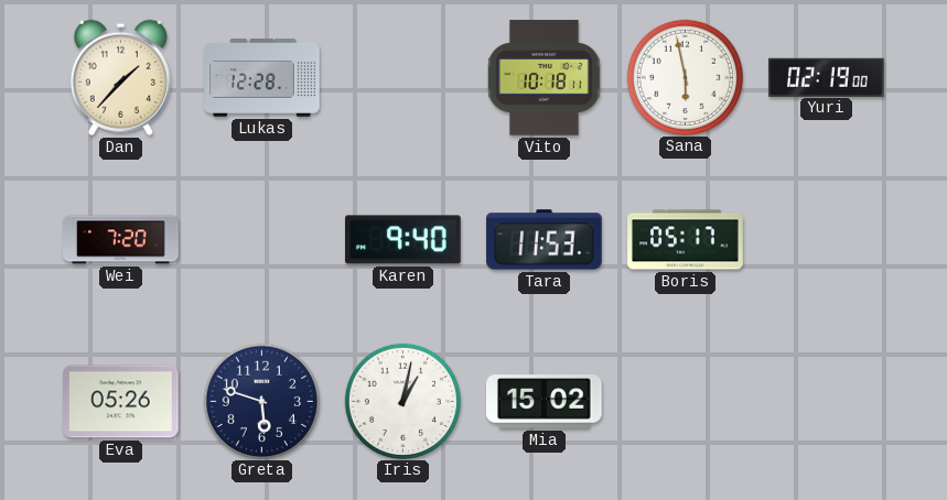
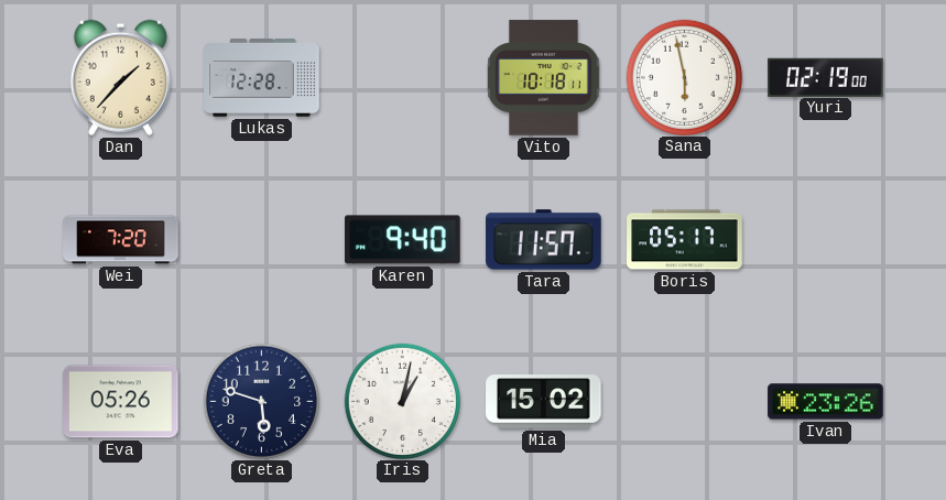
Tara: 11:53 -> 11:57
Ivan: none -> 23:26
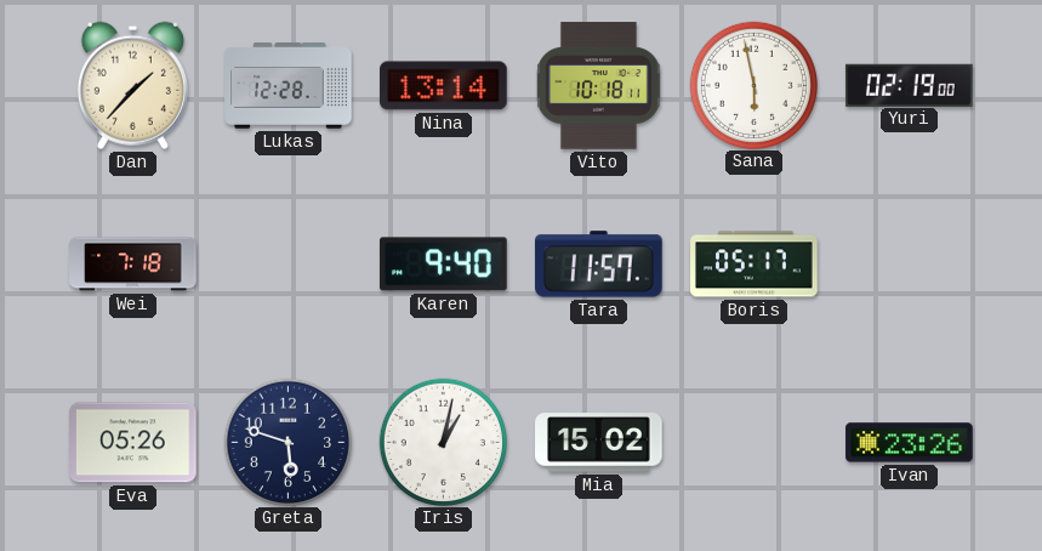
Nina: none -> 13:14
Wei: 7:20 -> 7:18
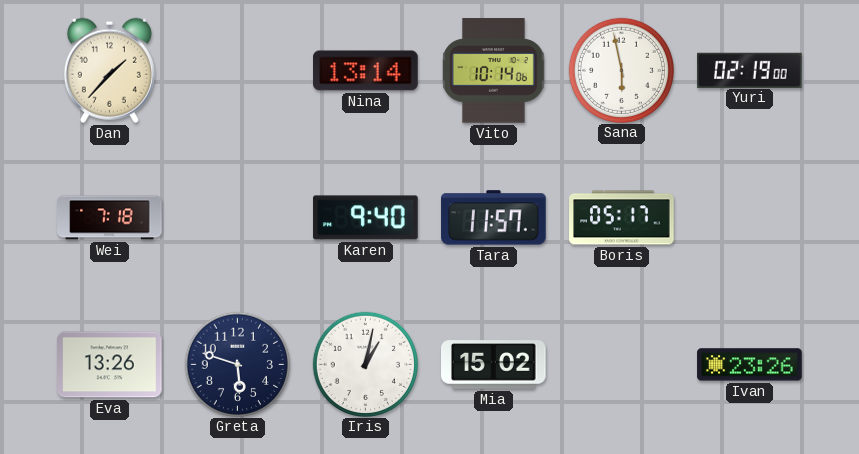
Lukas: 12:28 -> none
Vito: 10:18 -> 10:14
Eva: 05:26 -> 13:26
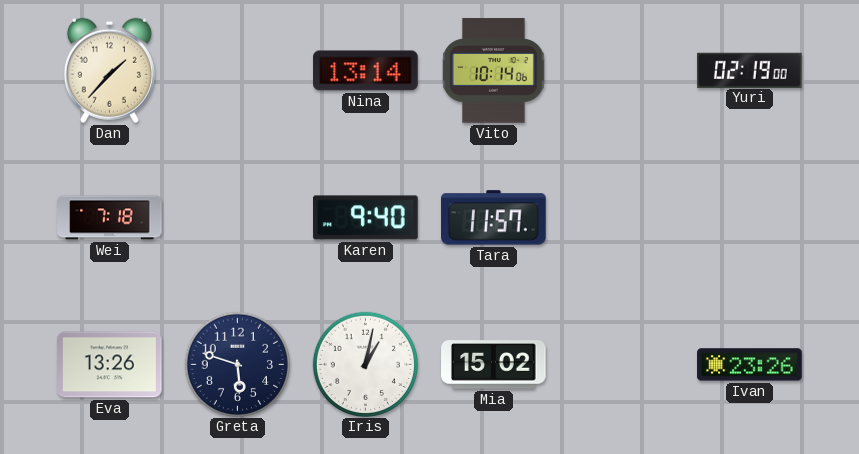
Sana: 5:58 -> none
Boris: 05:17 -> none
